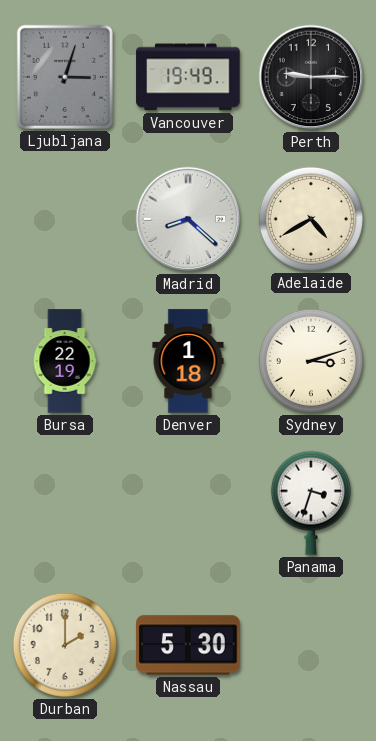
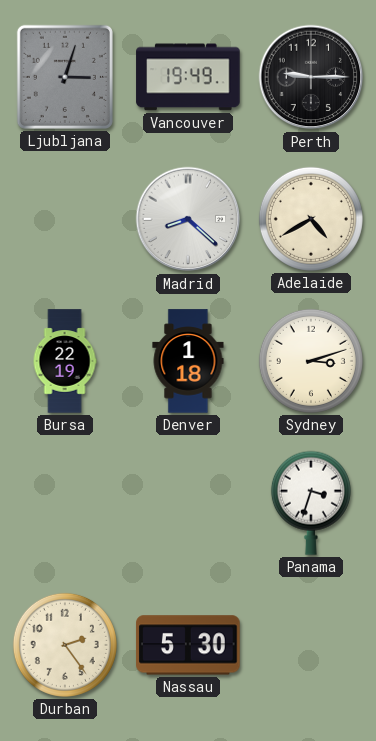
Durban: 2:00 -> 2:24
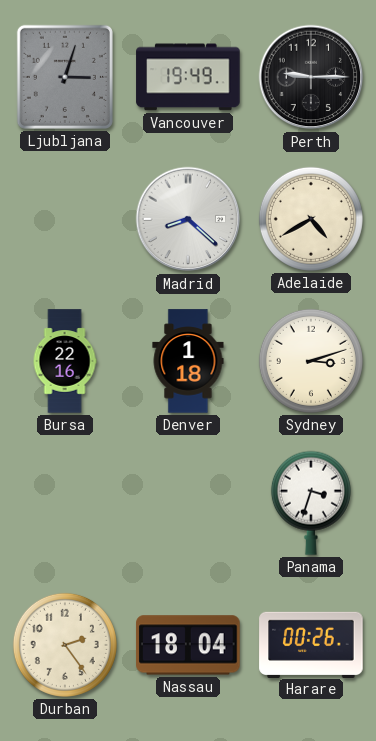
Bursa: 22:19 -> 22:16
Nassau: 5:30 -> 18:04
Harare: none -> 00:26
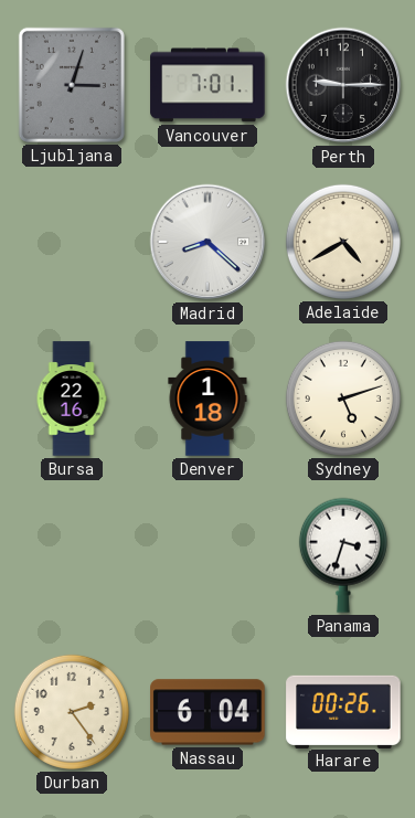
Vancouver: 19:49 -> 7:01
Sydney: 3:12 -> 5:12
Nassau: 18:04 -> 6:04
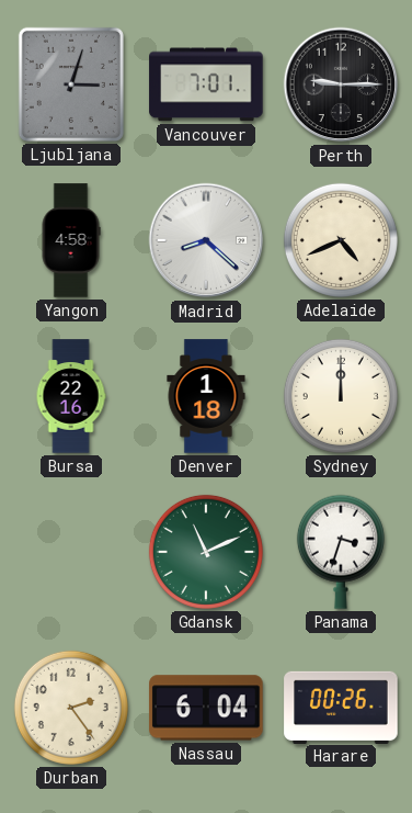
Yangon: none -> 4:58
Adelaide: 4:40 -> 4:41
Sydney: 5:12 -> 12:00
Gdansk: none -> 11:11
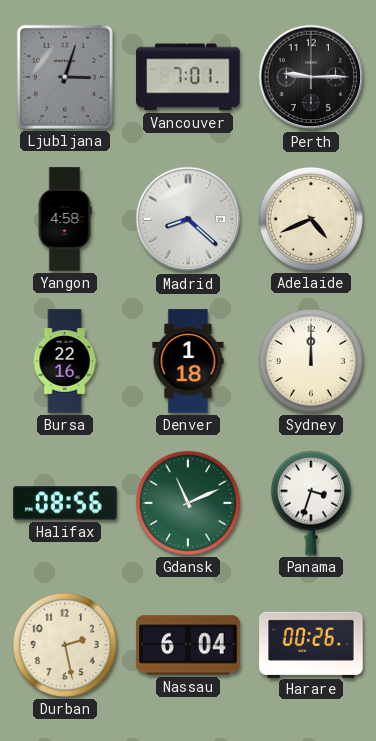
Halifax: none -> 08:56
Durban: 2:24 -> 2:28
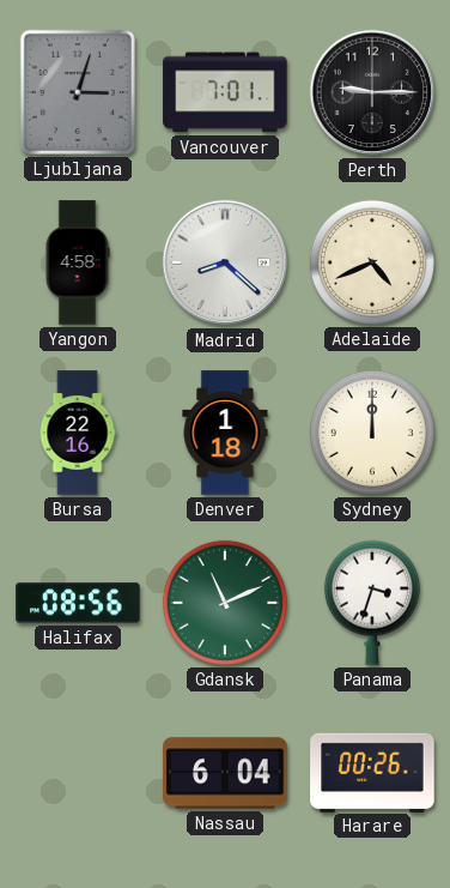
Durban: 2:28 -> none
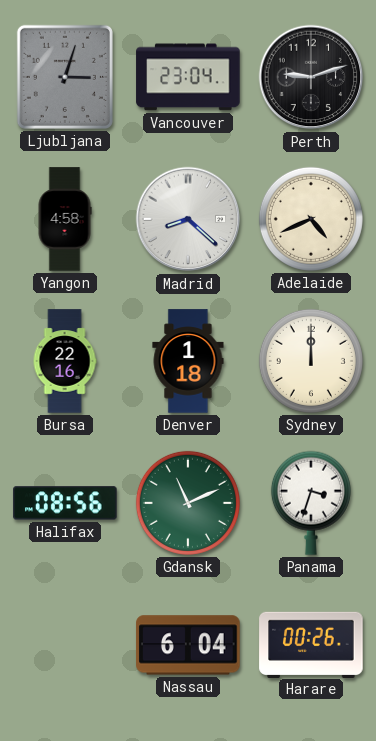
Vancouver: 7:01 -> 23:04
Perth: 9:15 -> 9:12
